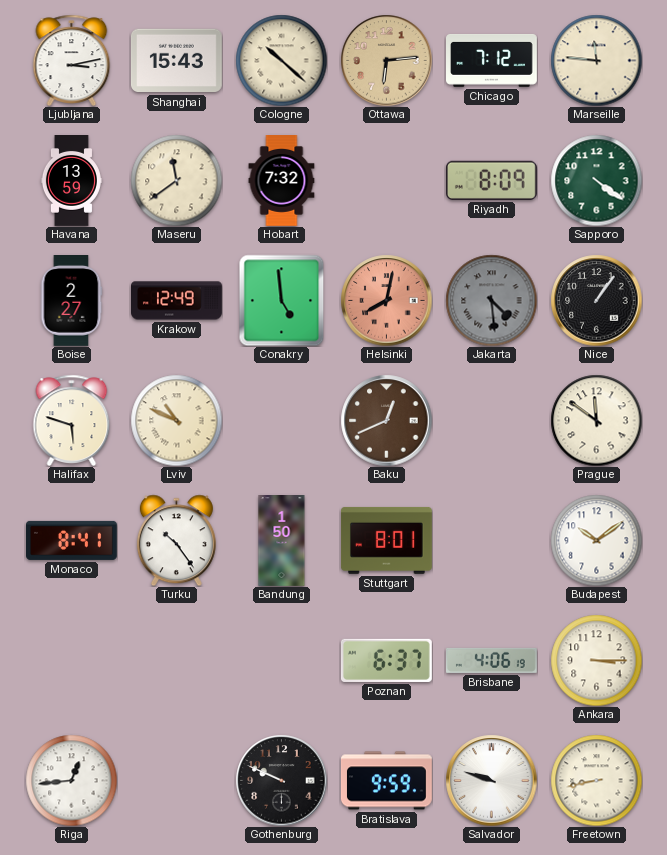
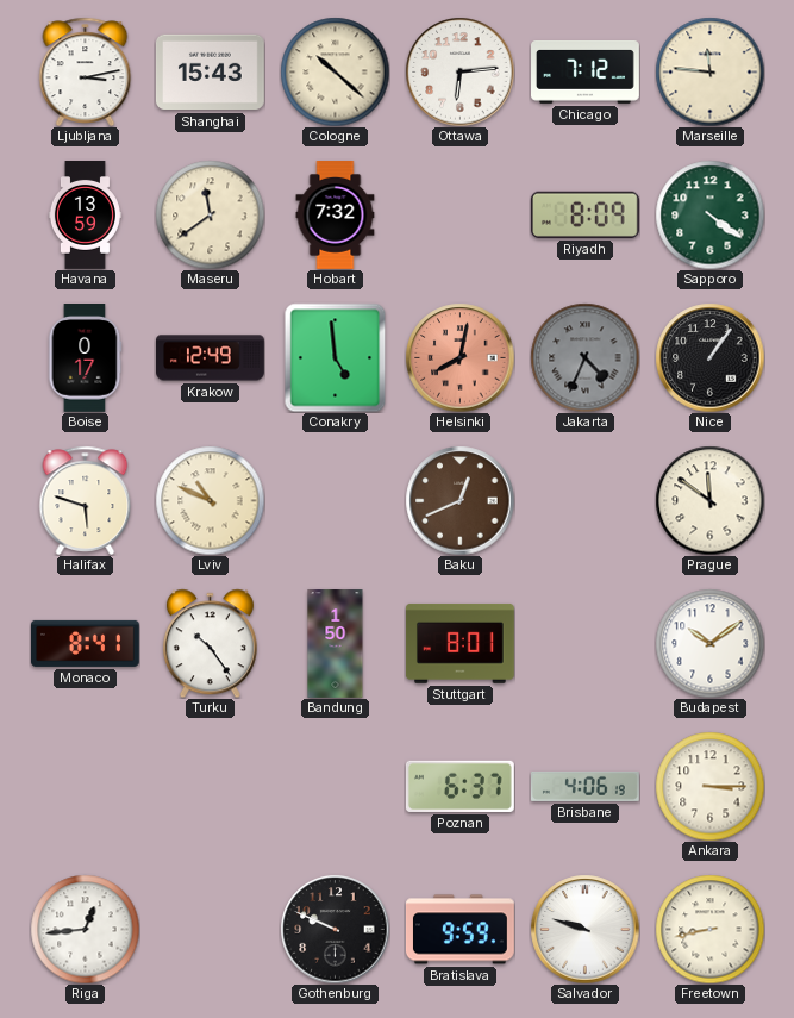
Ottawa dial: champagne -> white
Boise: 2:27 -> 0:17
Jakarta: 4:29 -> 4:34
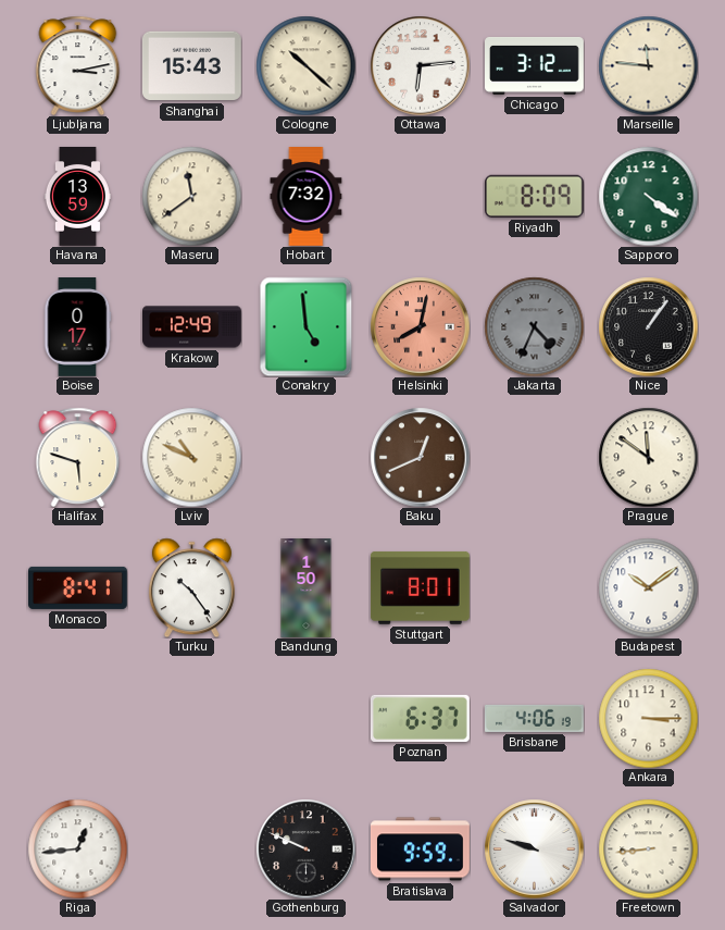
Chicago: 7:12 -> 3:12
Freetown: 8:43 -> 8:44
